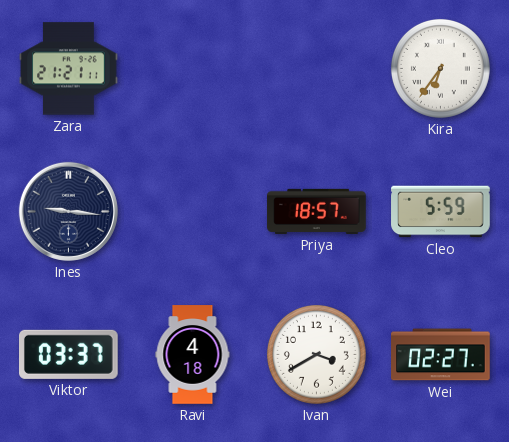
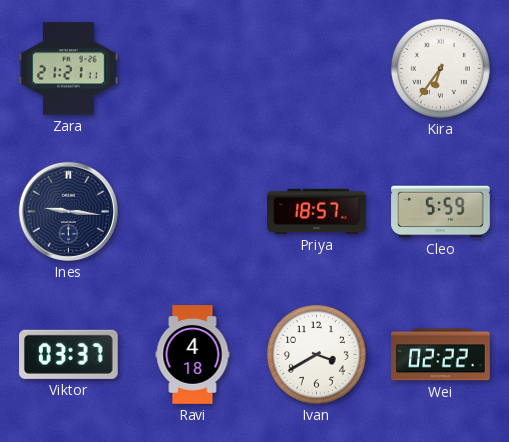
Wei: 02:27 -> 02:22
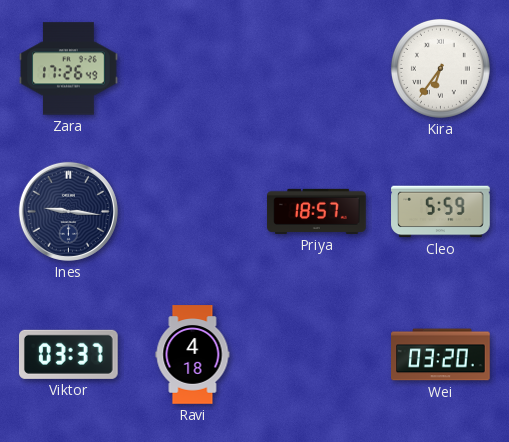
Zara: 21:21 -> 17:26
Ivan: 3:40 -> none
Wei: 02:22 -> 03:20
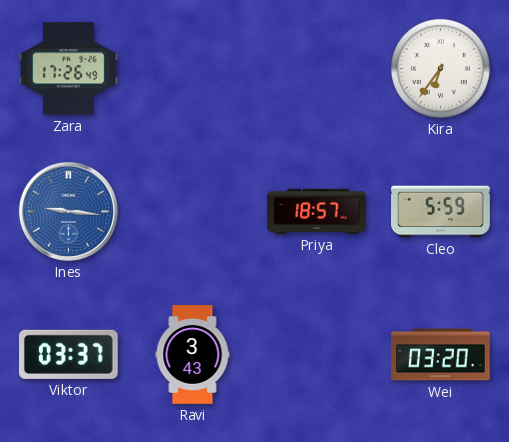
Ines dial: navy -> blue
Ravi: 4:18 -> 3:43
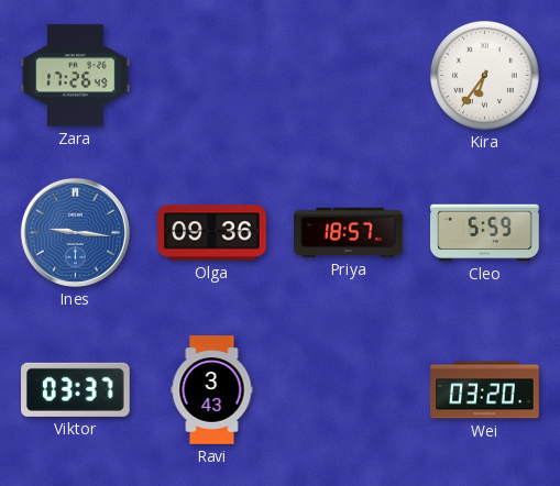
Olga: none -> 09:36
